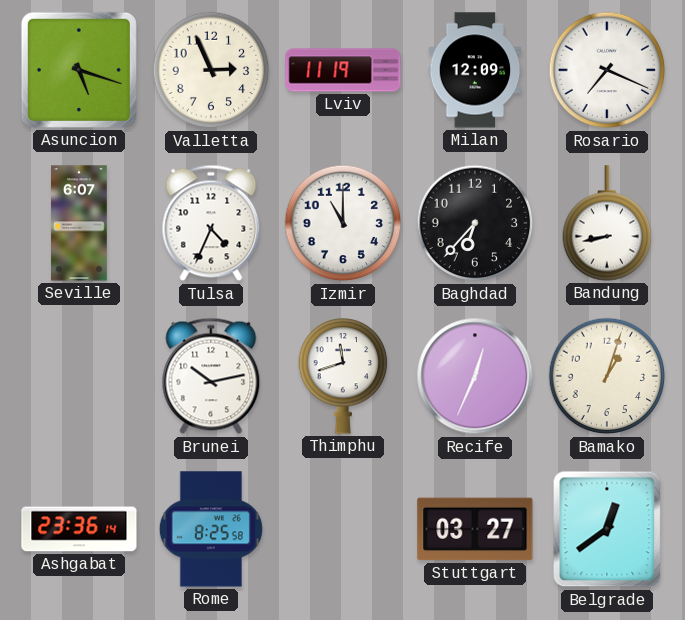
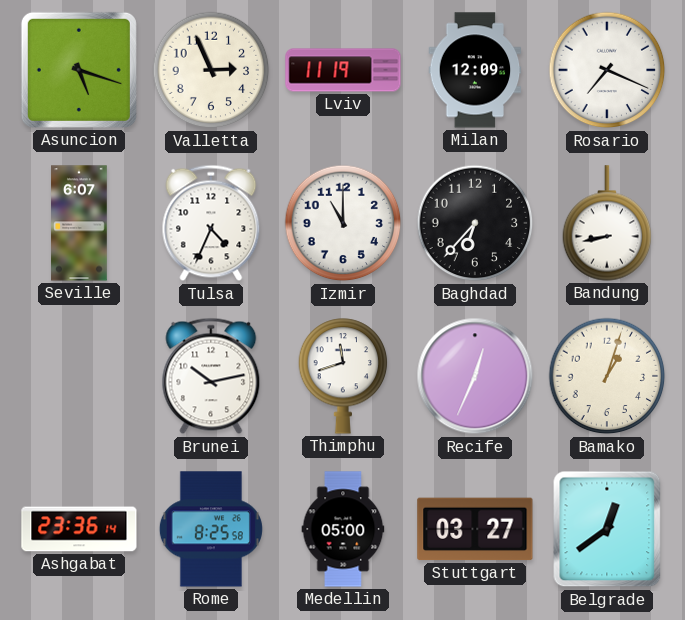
Medellin: none -> 05:00
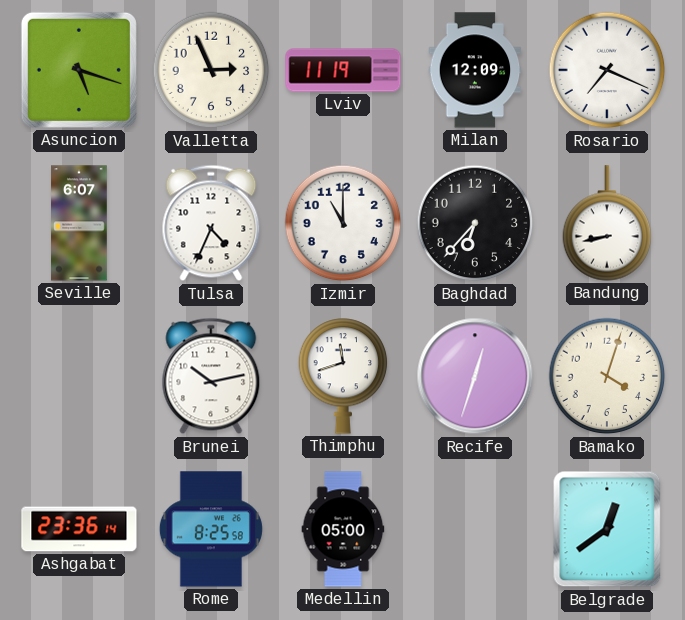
Recife: 12:34 -> 12:33
Bamako: 1:03 -> 4:03
Stuttgart: 03:27 -> none
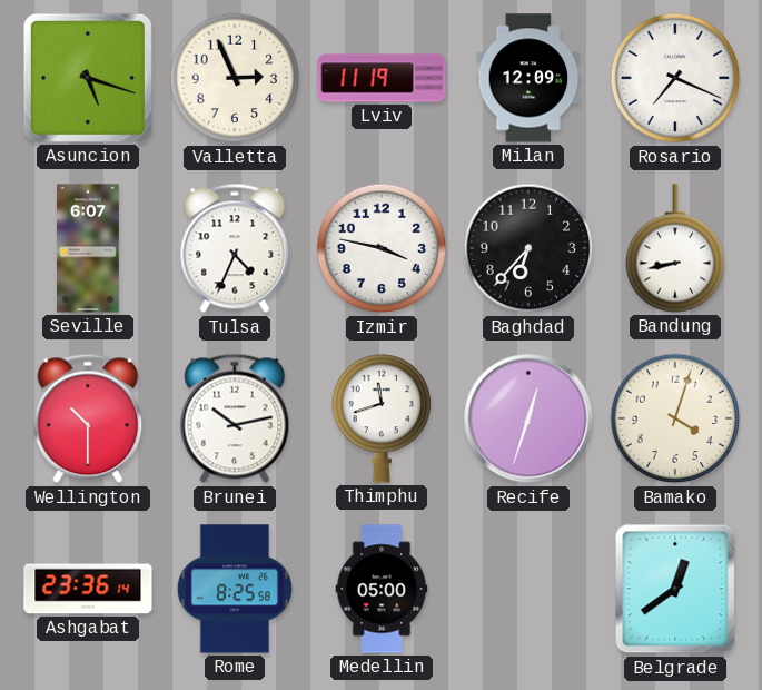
Izmir: 11:00 -> 3:47
Wellington: none -> 10:30
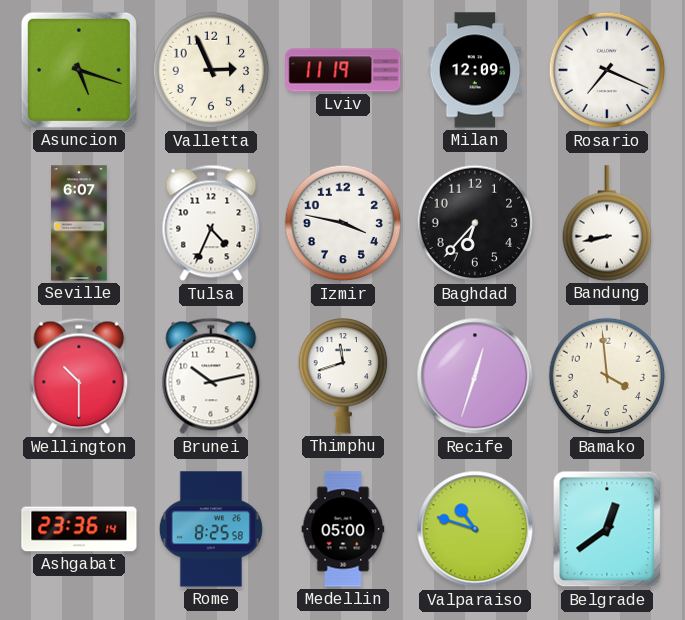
Bamako: 4:03 -> 3:59
Valparaiso: none -> 10:48
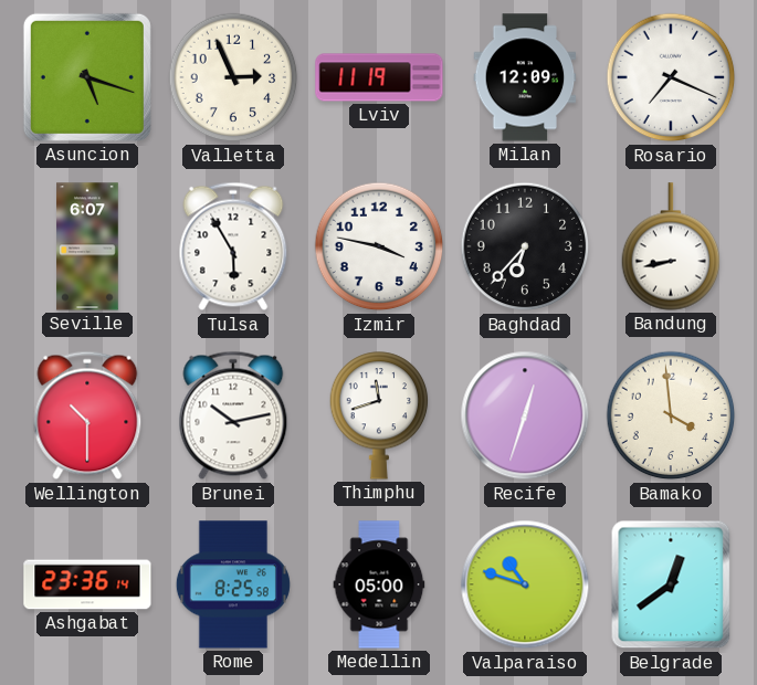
Tulsa: 4:34 -> 5:55
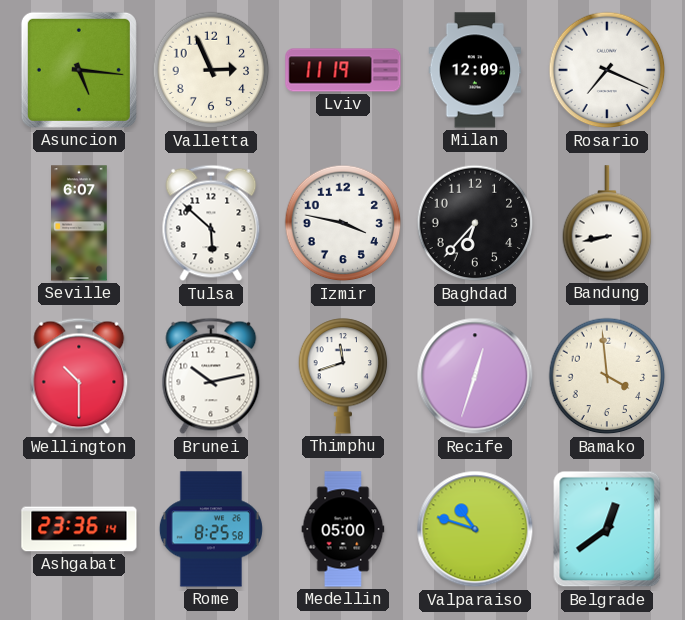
Asuncion: 5:18 -> 5:16
Tulsa: 5:55 -> 5:52
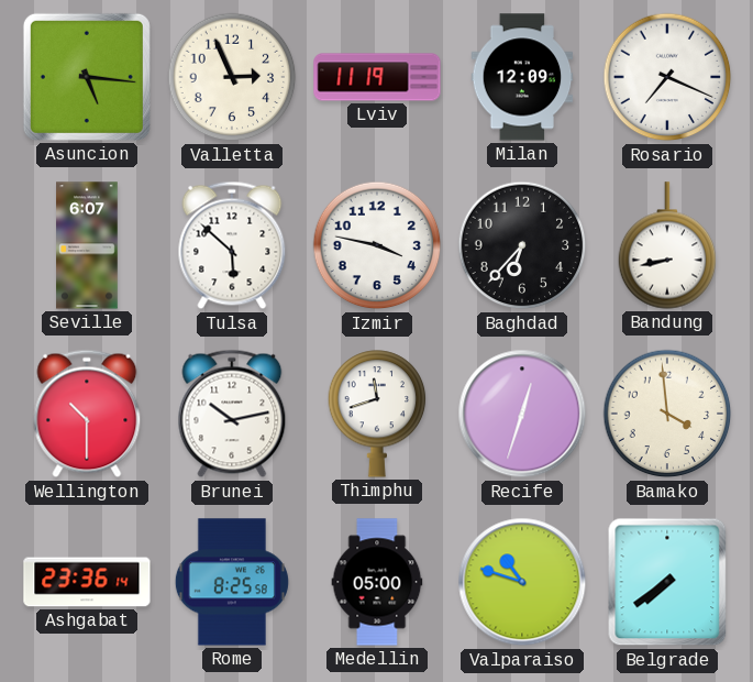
Belgrade: 12:39 -> 7:39
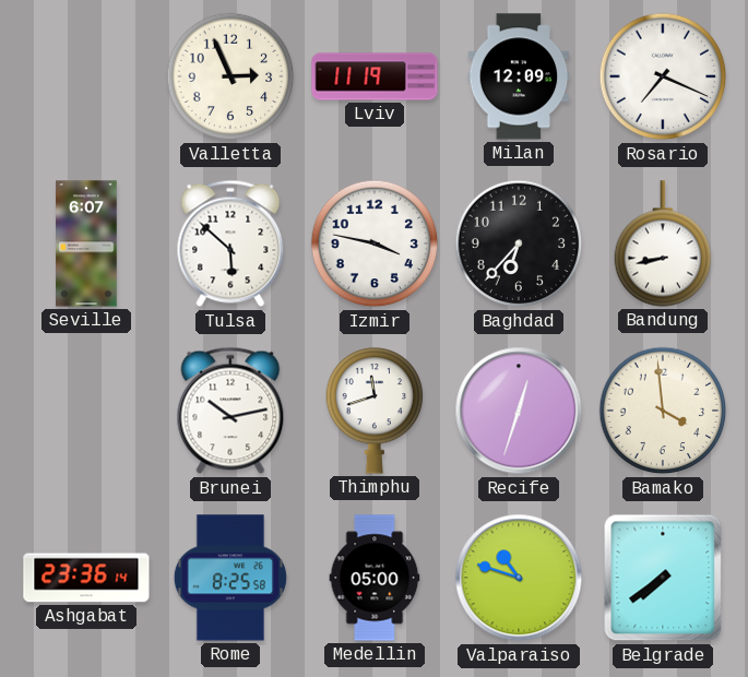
Asuncion: 5:16 -> none
Wellington: 10:30 -> none
